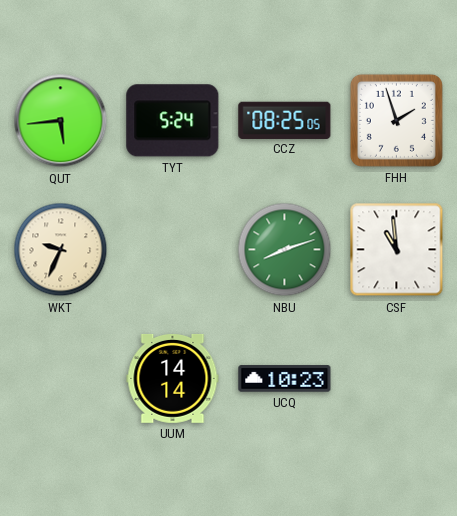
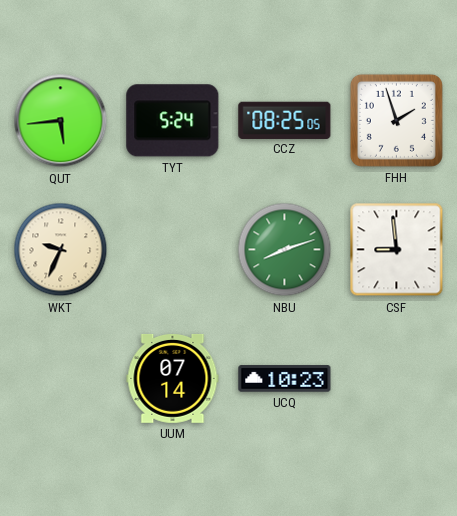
CSF: 10:59 -> 8:59
UUM: 14:14 -> 07:14
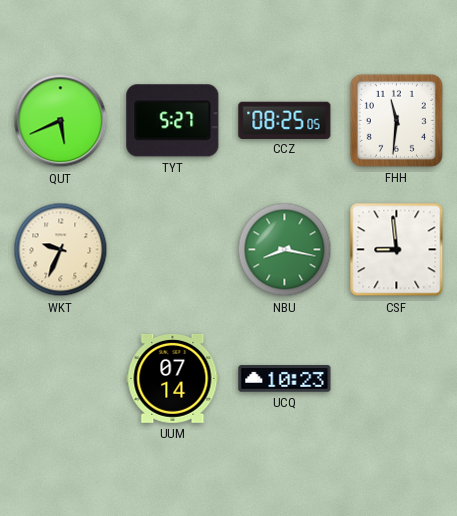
QUT: 5:44 -> 5:41
TYT: 5:24 -> 5:27
FHH: 1:57 -> 11:31
NBU: 8:12 -> 8:17
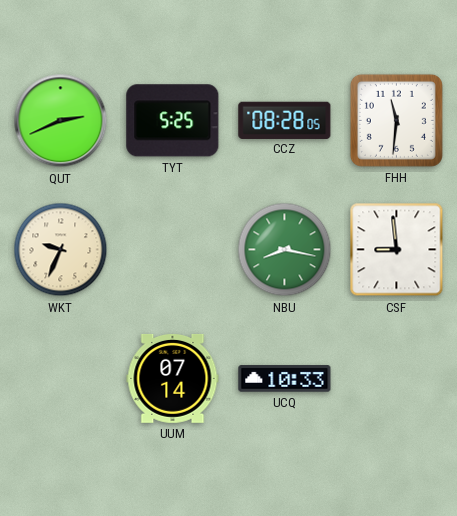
QUT: 5:41 -> 2:41
TYT: 5:27 -> 5:25
CCZ: 08:25 -> 08:28
UCQ: 10:23 -> 10:33
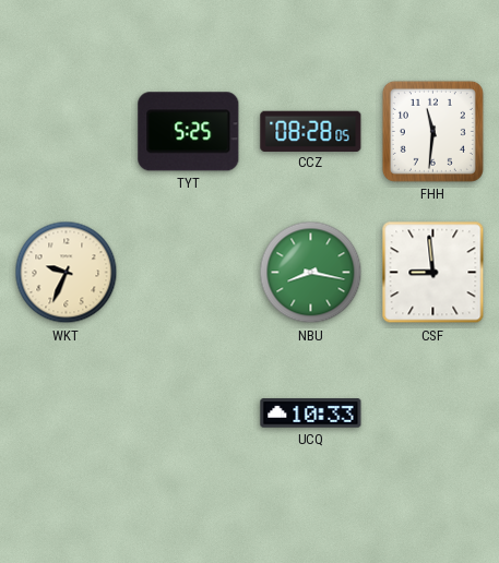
QUT: 2:41 -> none
UUM: 07:14 -> none
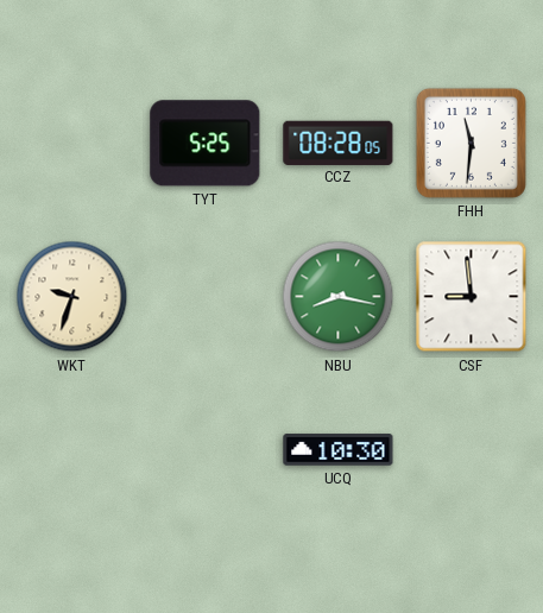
WKT: 9:34 -> 9:33
UCQ: 10:33 -> 10:30
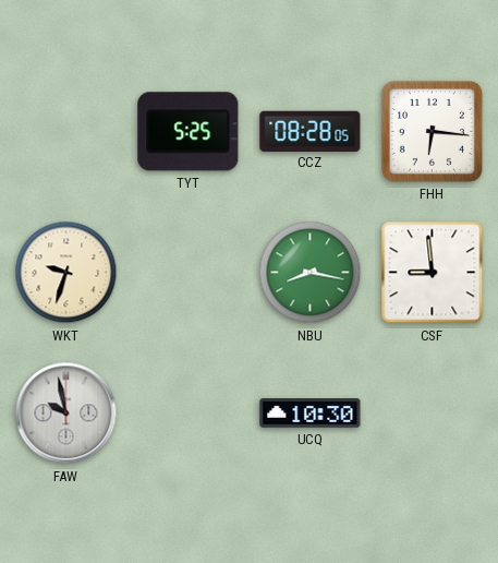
FHH: 11:31 -> 6:16
FAW: none -> 9:58
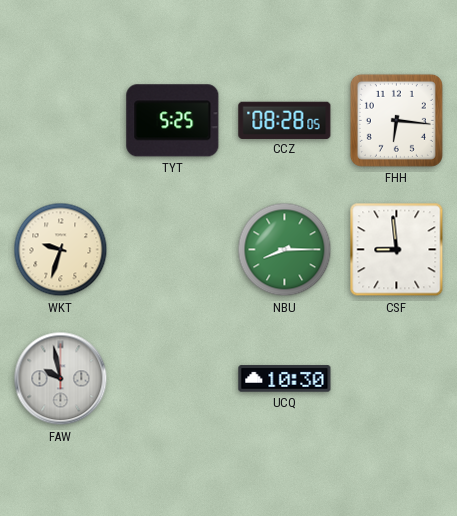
NBU: 8:17 -> 8:15
